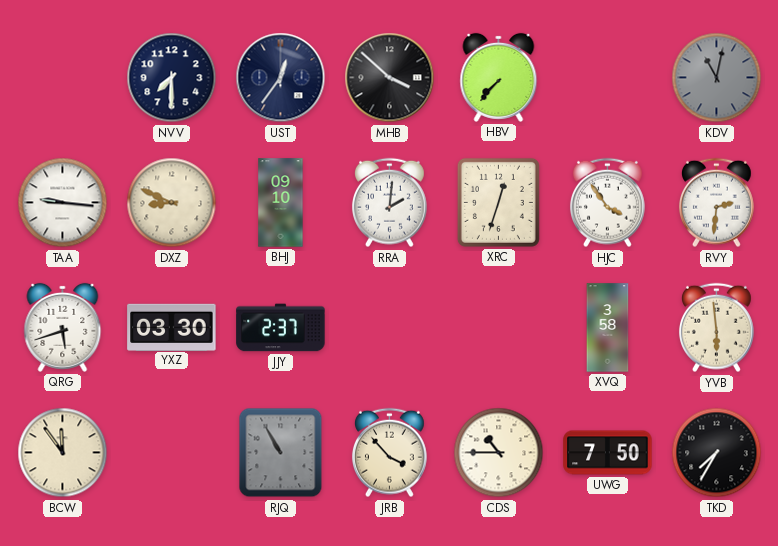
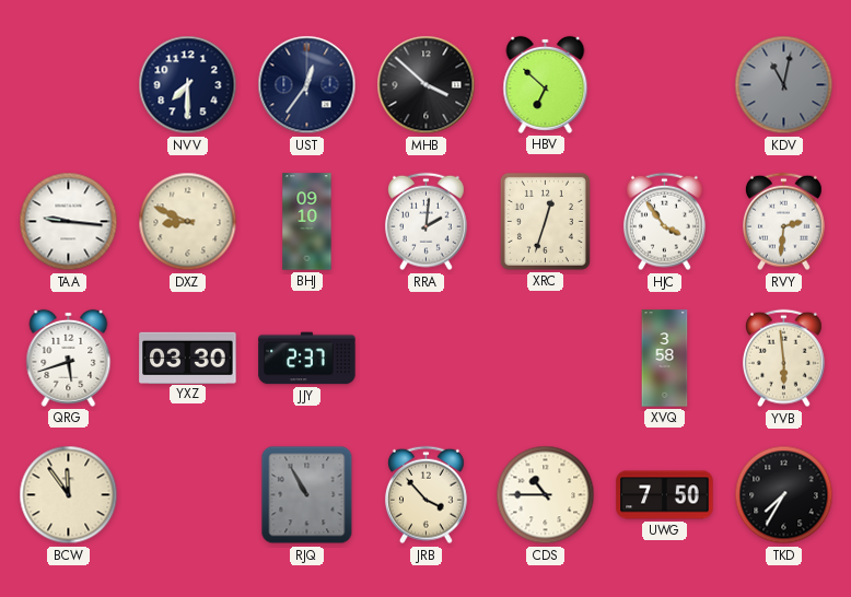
HBV: 7:37 -> 6:52
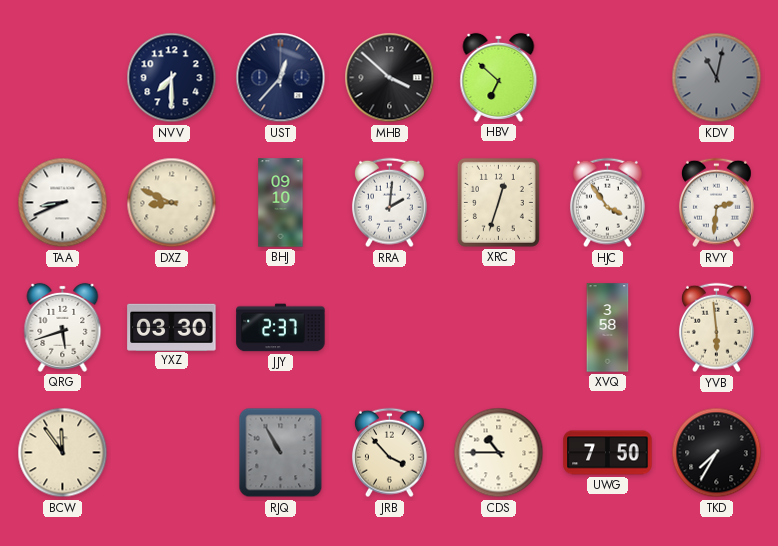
UST: 12:36 -> 12:37
TAA: 9:16 -> 8:41
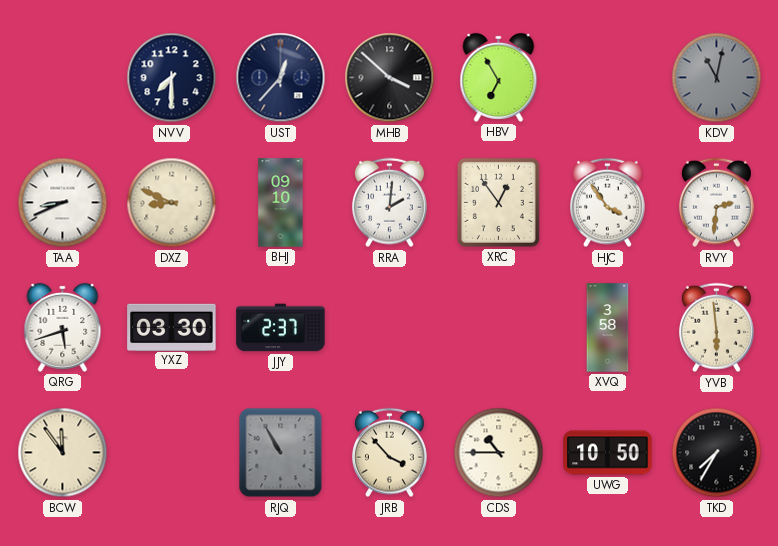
HBV: 6:52 -> 6:55
XRC: 12:33 -> 12:54
UWG: 7:50 -> 10:50
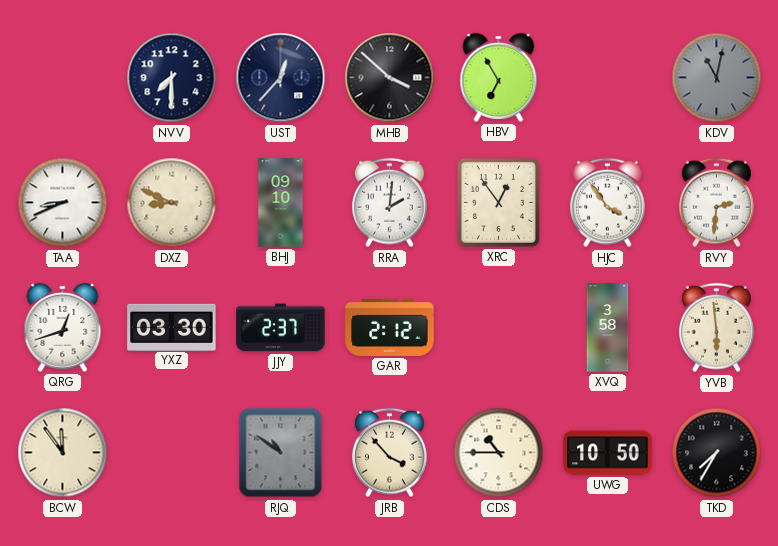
QRG: 5:42 -> 12:42
GAR: none -> 2:12
RJQ: 10:55 -> 10:51
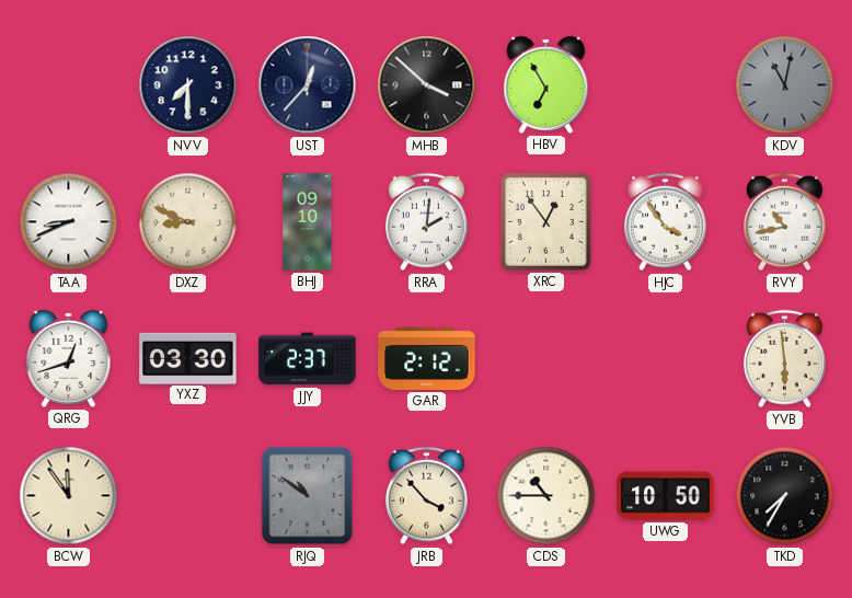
RVY: 2:31 -> 10:43
XVQ: 3:58 -> none
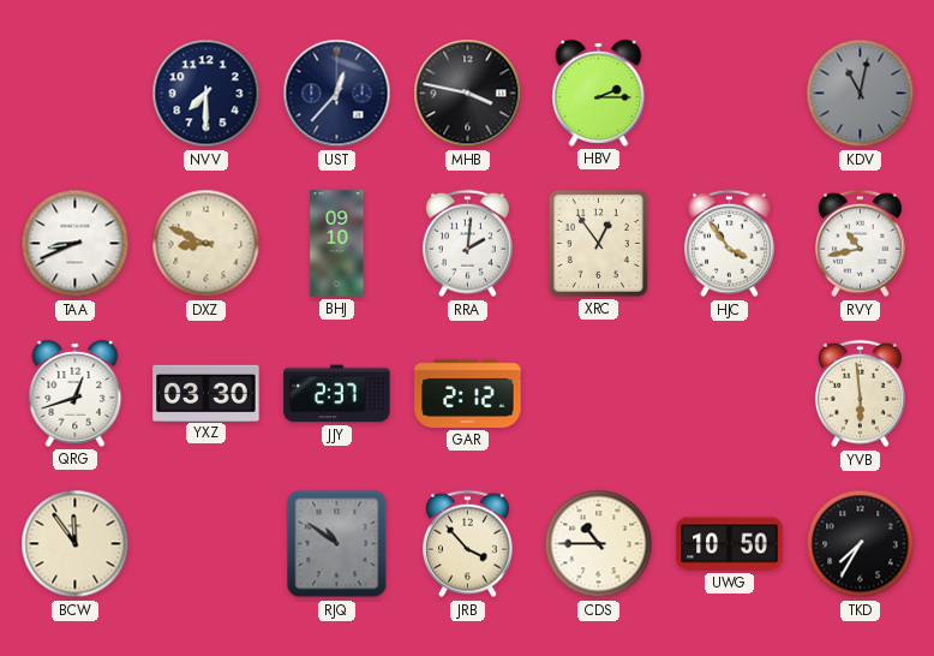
MHB: 3:52 -> 3:47
HBV: 6:55 -> 2:15
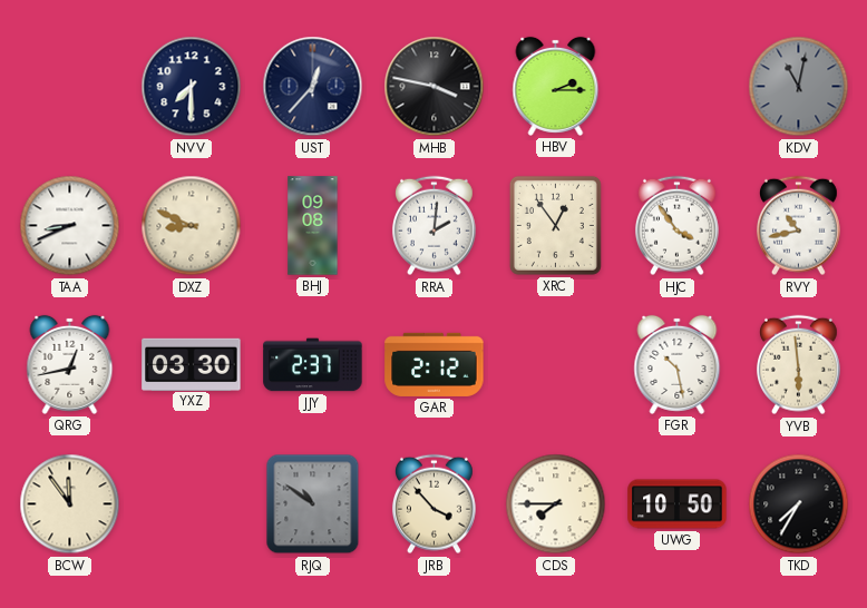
BHJ: 09:10 -> 09:08
QRG: 12:42 -> 12:43
FGR: none -> 10:28
CDS: 10:45 -> 7:45
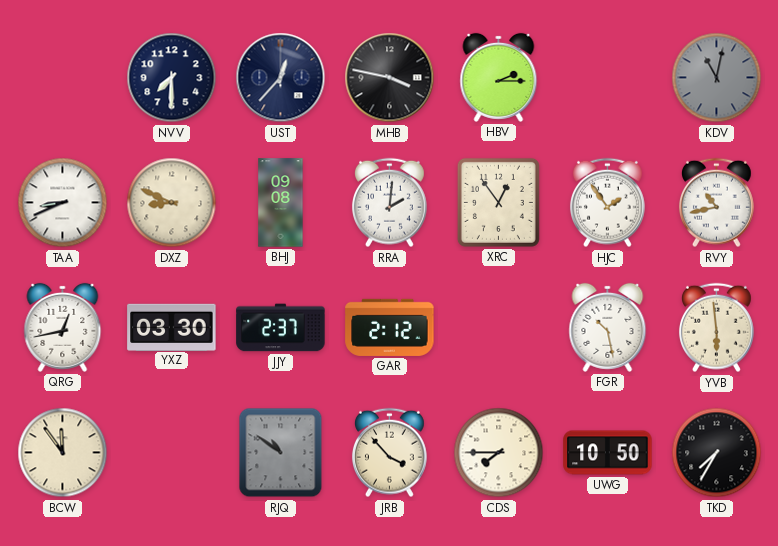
HJC: 3:54 -> 1:54
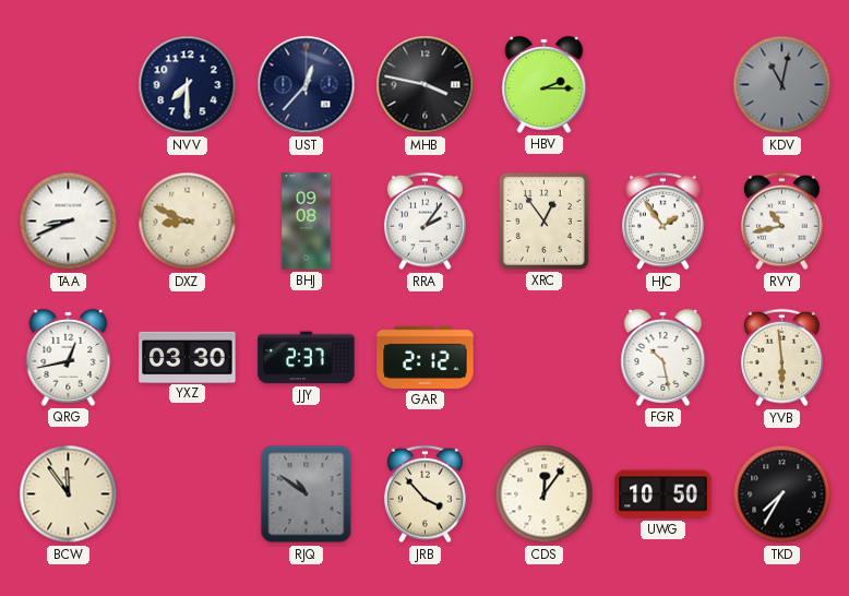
RRA: 2:01 -> 2:06
CDS: 7:45 -> 12:06
